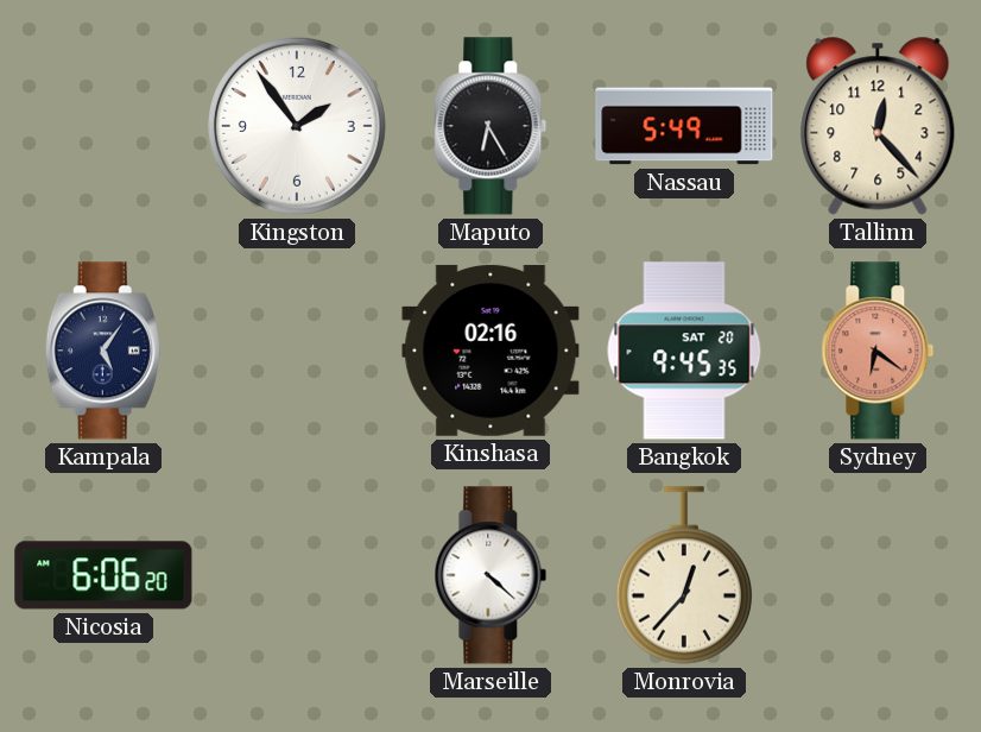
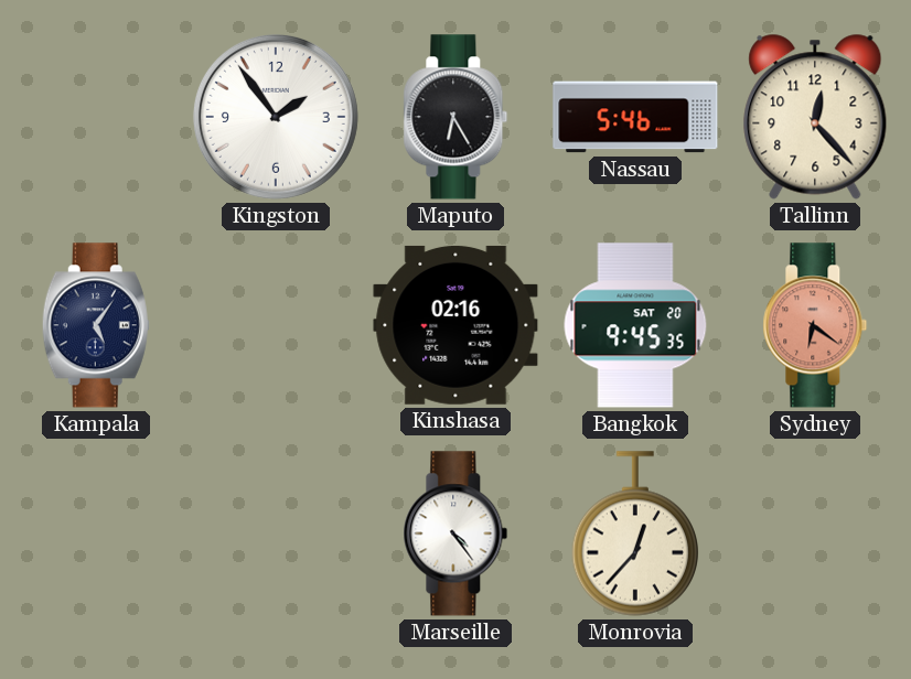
Nassau: 5:49 -> 5:46
Nicosia: 6:06 -> none
Marseille: 4:22 -> 4:24
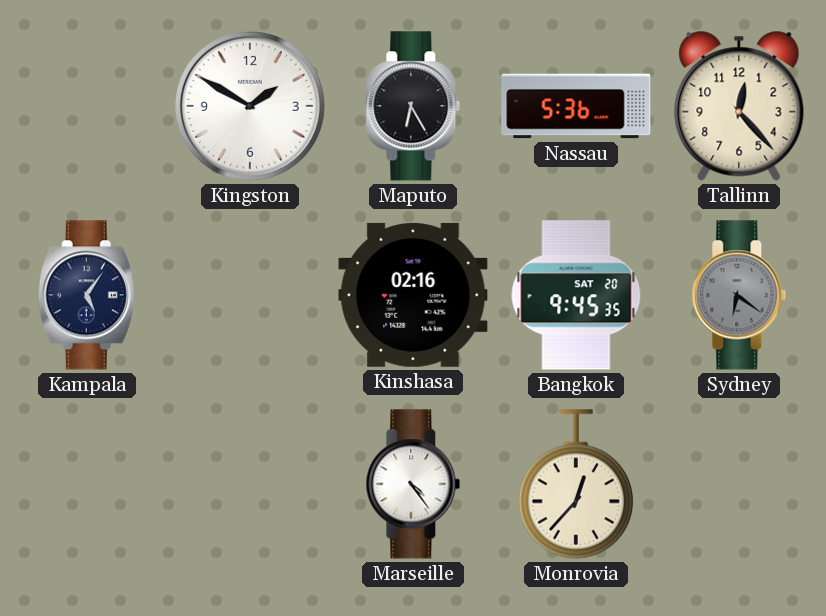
Kingston: 1:54 -> 1:50
Nassau: 5:46 -> 5:36
Sydney dial: salmon -> grey
